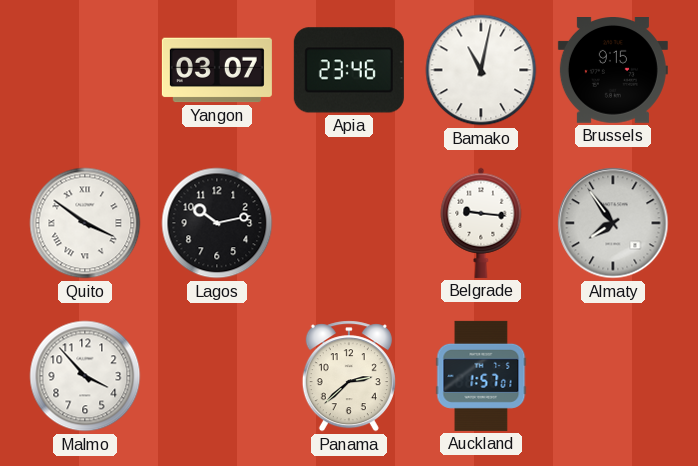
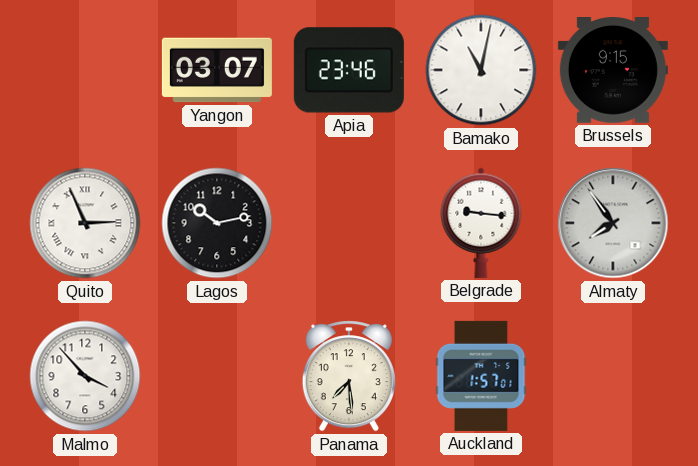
Quito: 3:51 -> 2:56
Panama: 2:38 -> 7:29
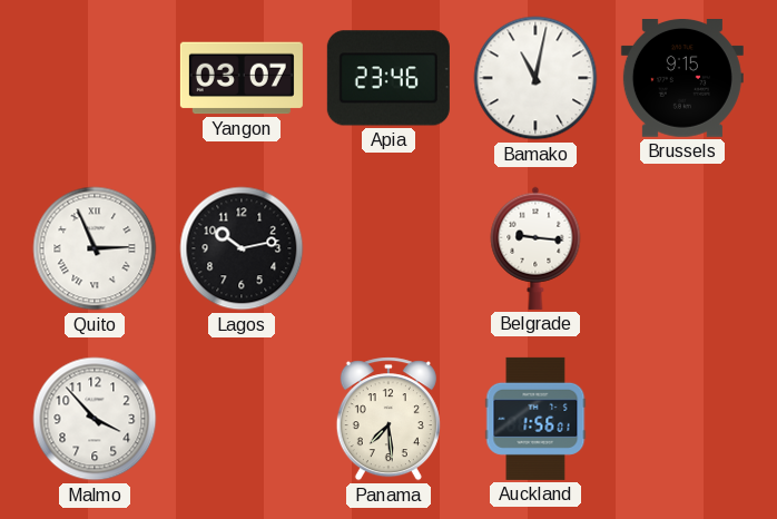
Almaty: 7:54 -> none
Auckland: 1:57 -> 1:56
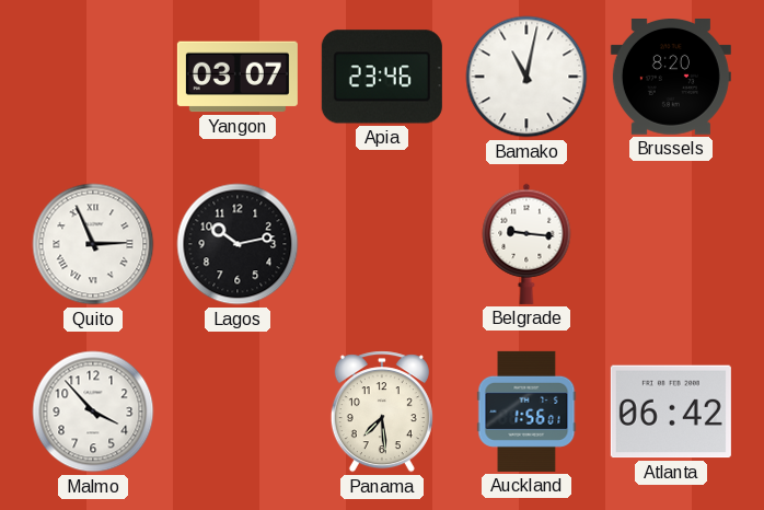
Brussels: 9:15 -> 8:20
Atlanta: none -> 06:42
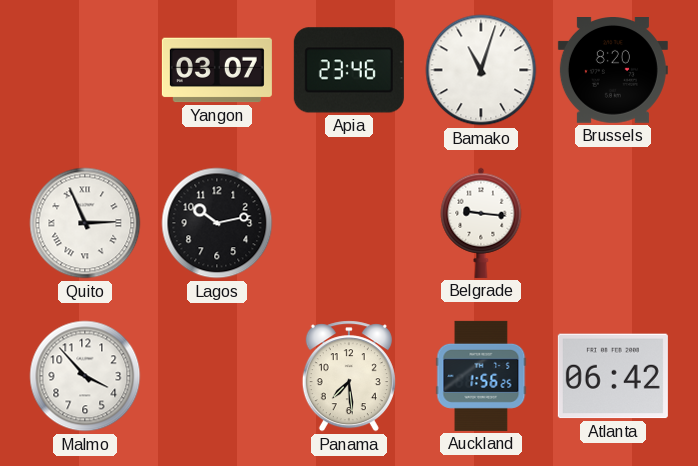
Bamako: 11:02 -> 11:03
Auckland: 1:56:01 -> 1:56:25
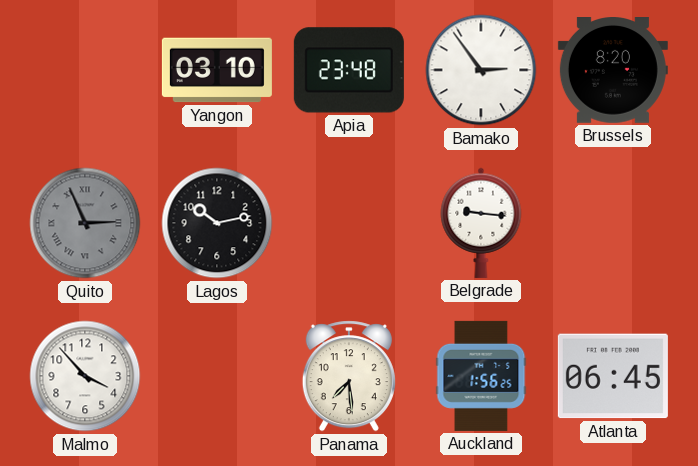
Yangon: 03:07 -> 03:10
Apia: 23:46 -> 23:48
Bamako: 11:03 -> 2:54
Quito dial: white -> grey
Atlanta: 06:42 -> 06:45
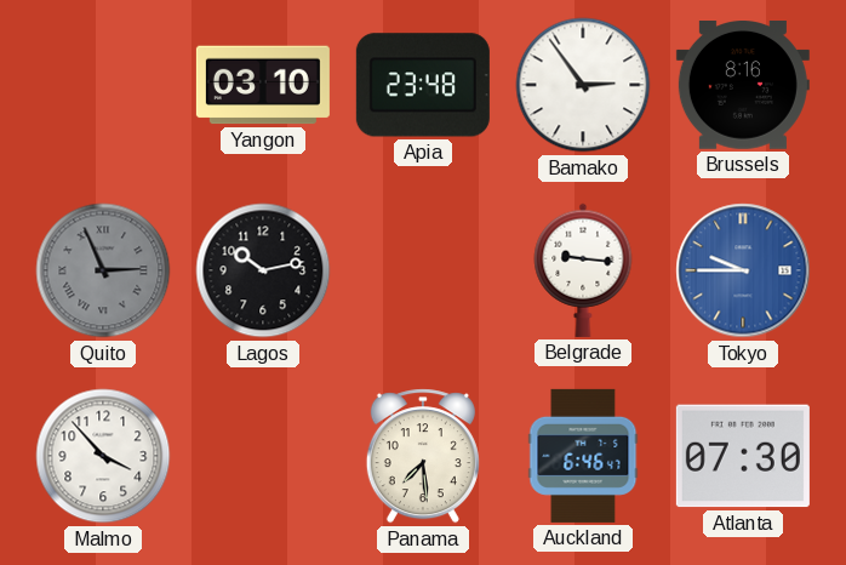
Brussels: 8:20 -> 8:16
Tokyo: none -> 9:45
Auckland: 1:56 -> 6:46
Atlanta: 06:45 -> 07:30
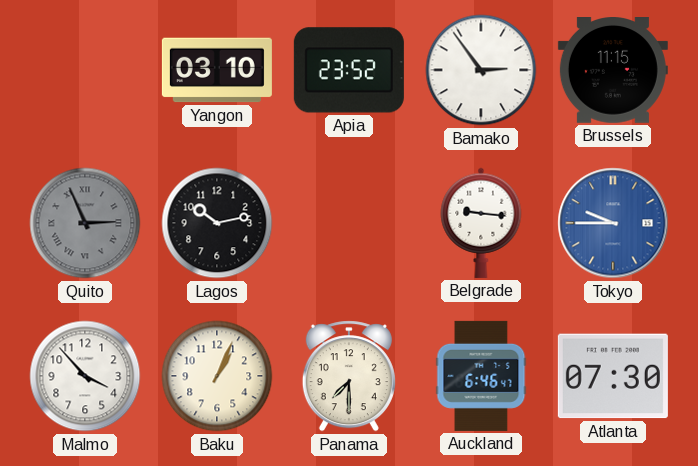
Apia: 23:48 -> 23:52
Brussels: 8:16 -> 11:15
Baku: none -> 1:04
Panama: 7:29 -> 7:30
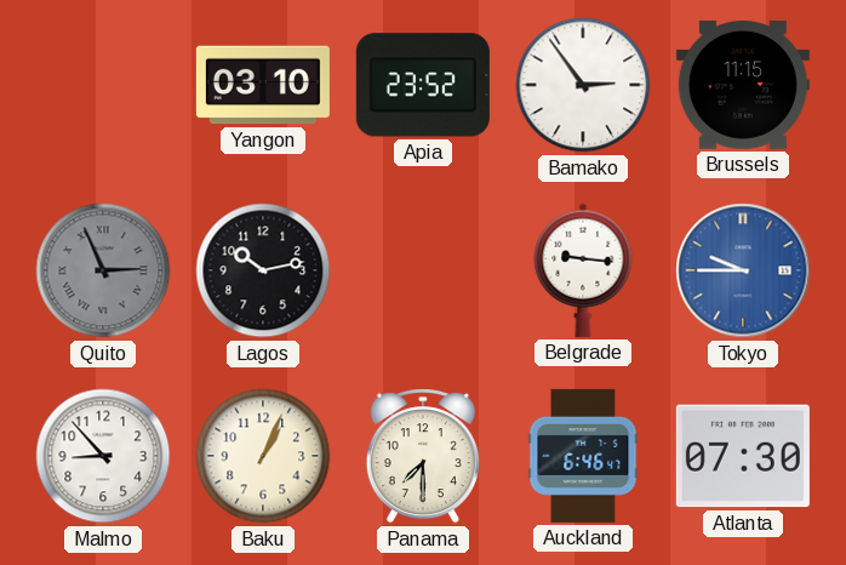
Malmo: 3:53 -> 8:53
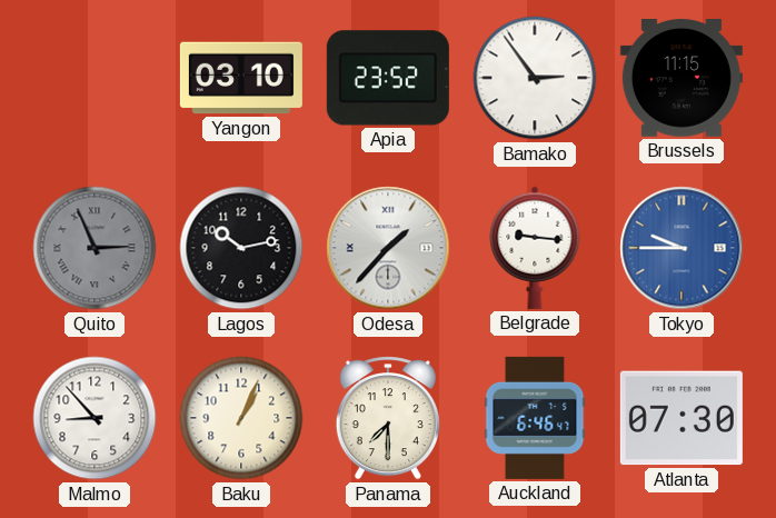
Odesa: none -> 1:37
